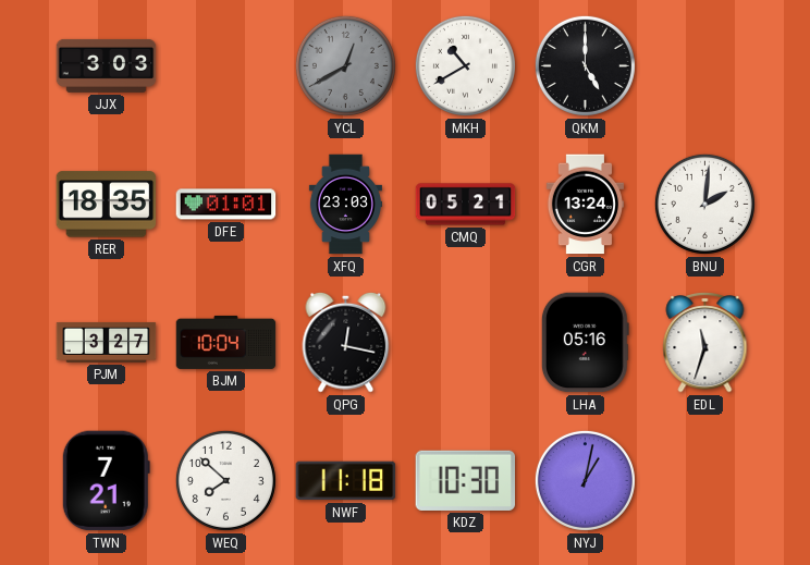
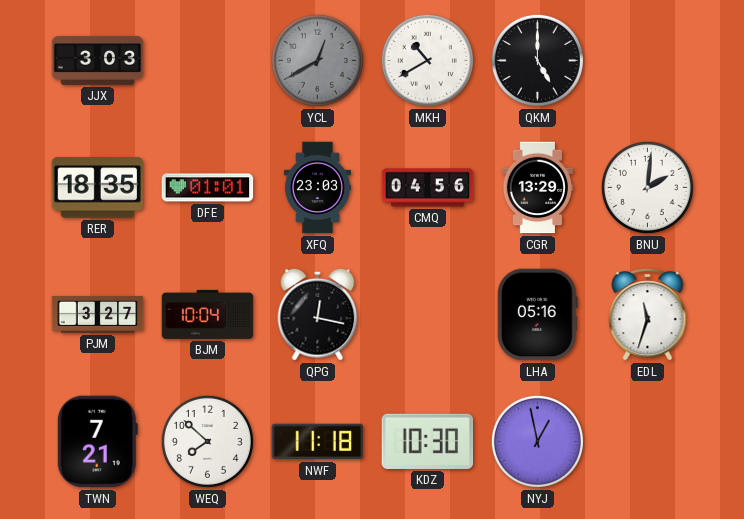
CMQ: 05:21 -> 04:56
CGR: 13:24 -> 13:29
NYJ: 1:02 -> 12:58
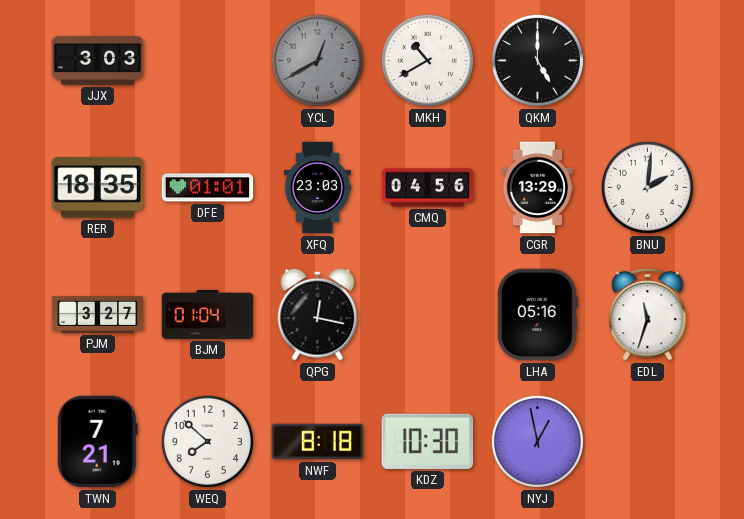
BJM: 10:04 -> 01:04
NWF: 11:18 -> 8:18
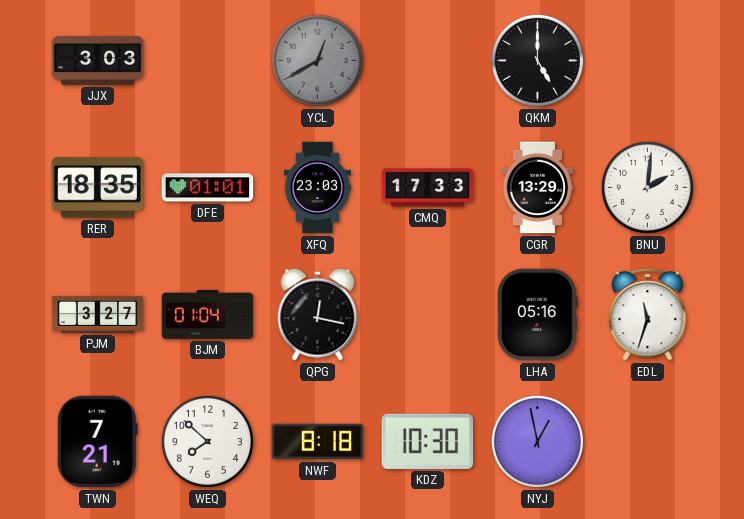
MKH: 10:40 -> none
CMQ: 04:56 -> 17:33
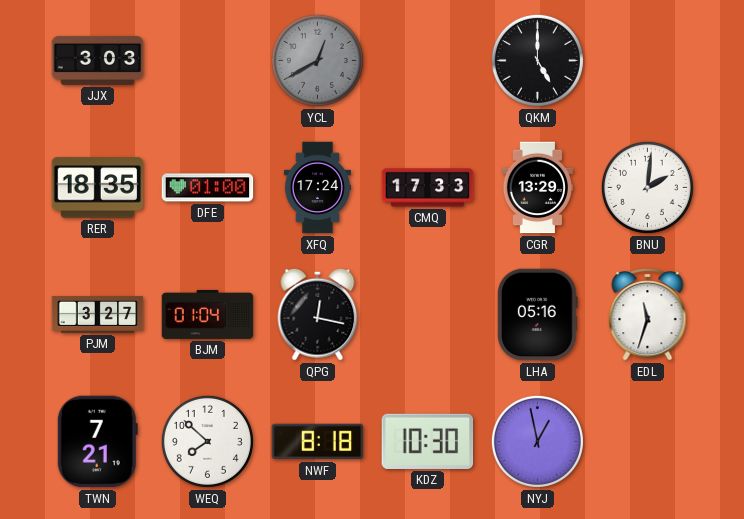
DFE: 01:01 -> 01:00
XFQ: 23:03 -> 17:24
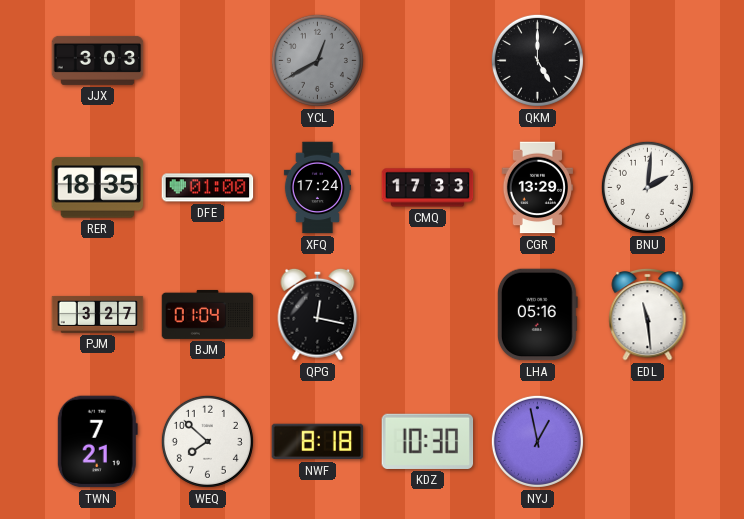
EDL: 11:33 -> 11:29
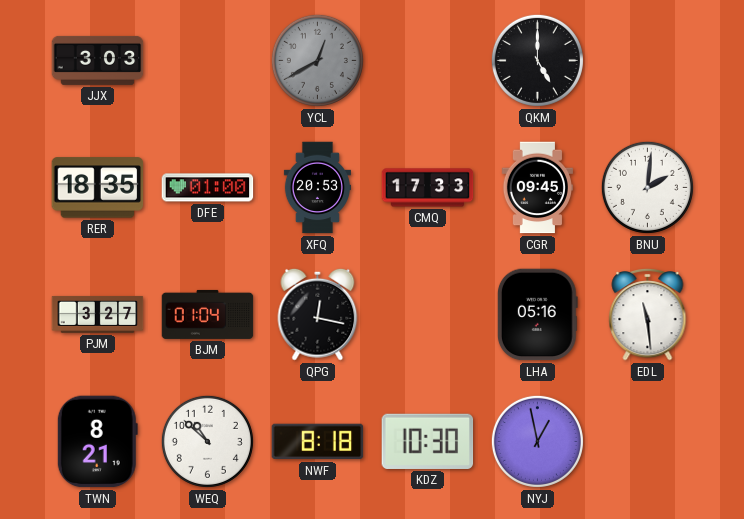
XFQ: 17:24 -> 20:53
CGR: 13:29 -> 09:45
TWN: 7:21 -> 8:21
WEQ: 7:52 -> 10:52
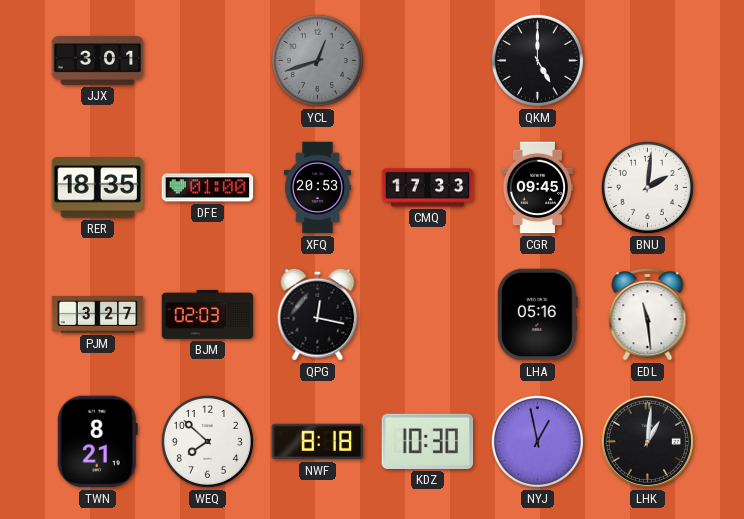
JJX: 3:03 -> 3:01
YCL: 12:40 -> 12:42
BJM: 01:04 -> 02:03
WEQ: 10:52 -> 7:52
LHK: none -> 1:01
